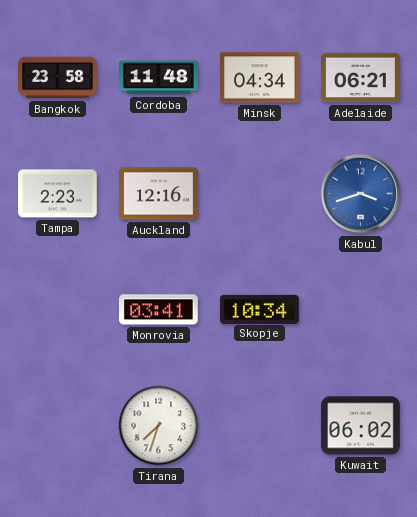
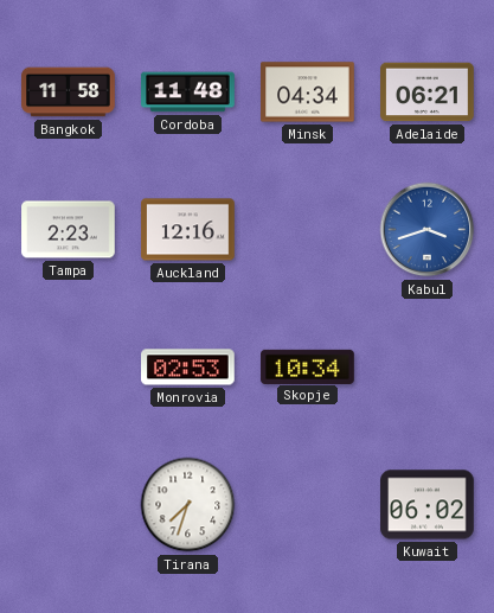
Bangkok: 23:58 -> 11:58
Monrovia: 03:41 -> 02:53
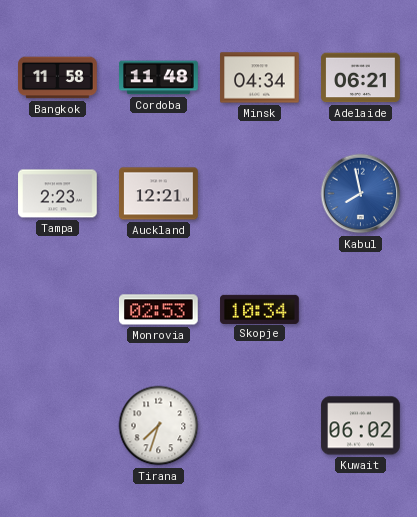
Auckland: 12:16 -> 12:21
Kabul: 3:42 -> 7:58
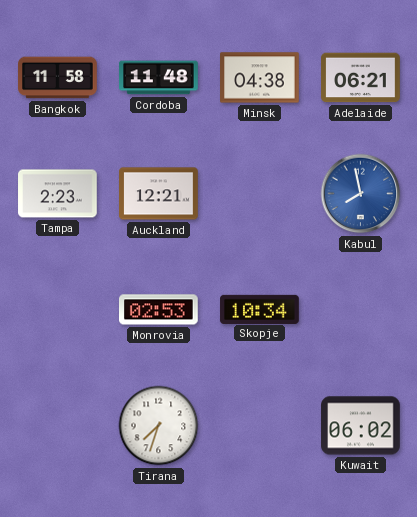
Minsk: 04:34 -> 04:38
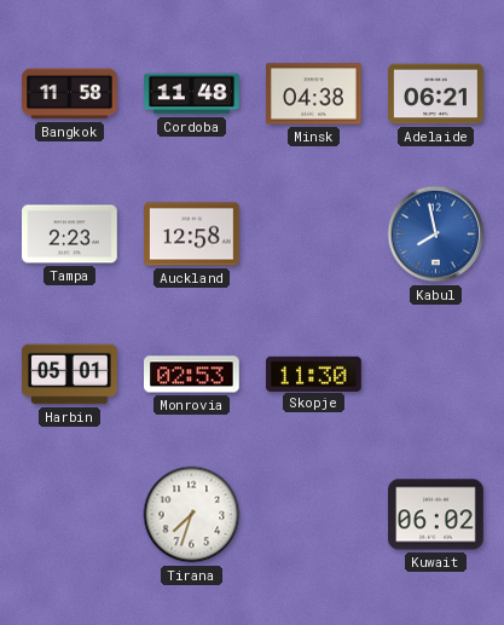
Auckland: 12:21 -> 12:58
Harbin: none -> 05:01
Skopje: 10:34 -> 11:30
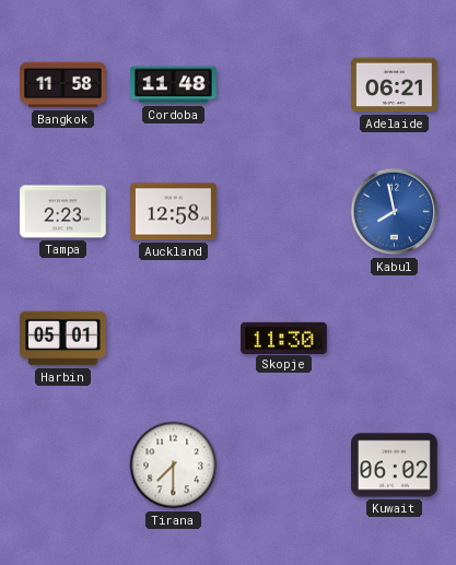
Minsk: 04:38 -> none
Monrovia: 02:53 -> none
Tirana: 7:33 -> 7:30
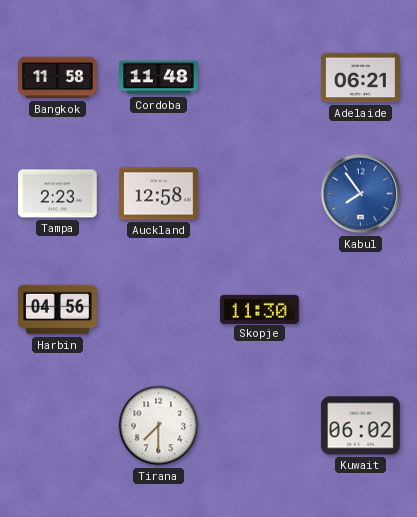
Kabul: 7:58 -> 7:54
Harbin: 05:01 -> 04:56
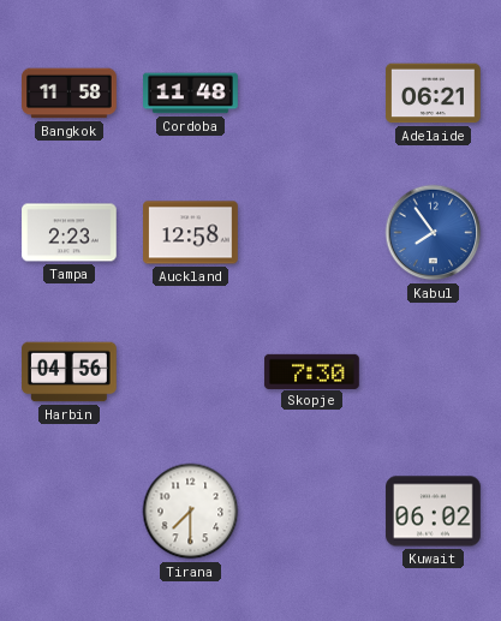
Skopje: 11:30 -> 7:30
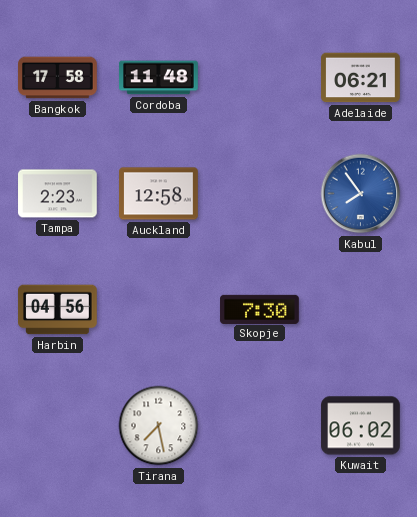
Bangkok: 11:58 -> 17:58
Tirana: 7:30 -> 7:28
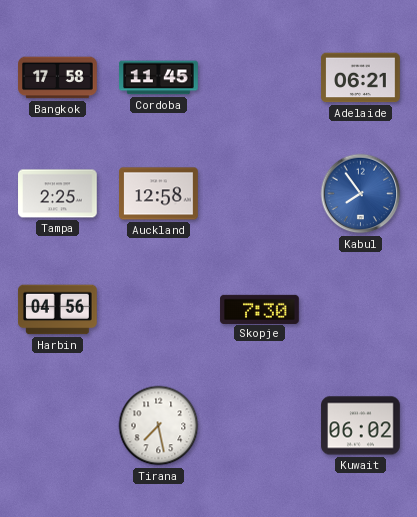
Cordoba: 11:48 -> 11:45
Tampa: 2:23 -> 2:25
